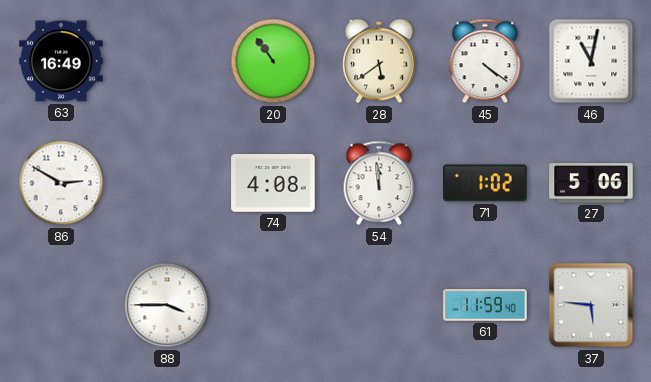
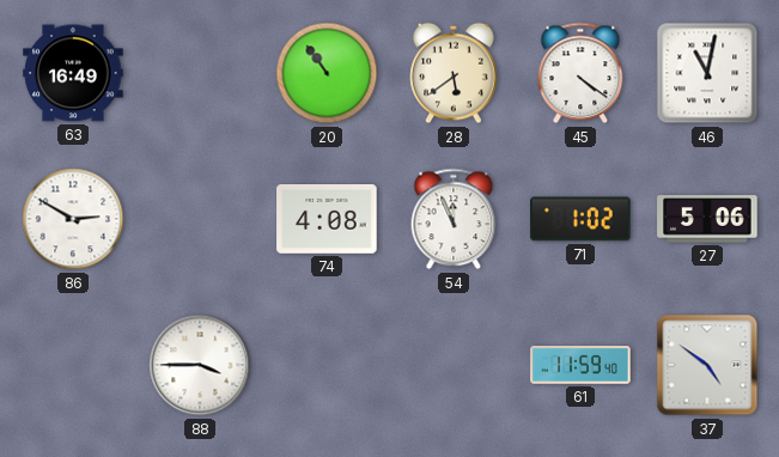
54: 11:59 -> 11:56
37: 5:46 -> 4:51
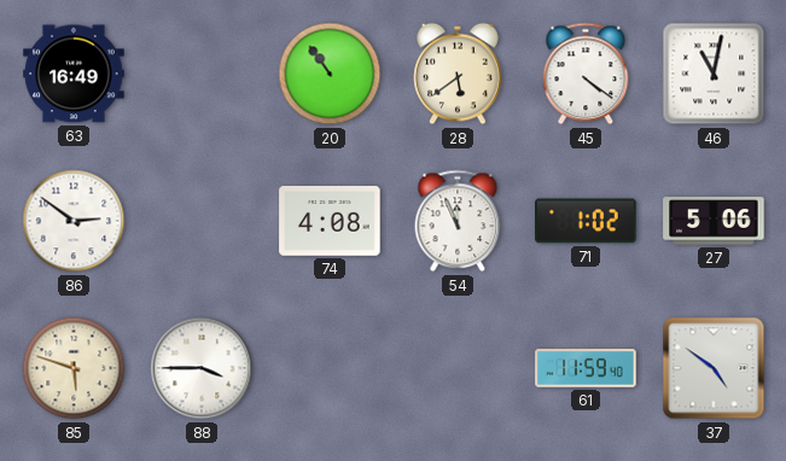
86: 2:50 -> 2:51
85: none -> 5:48
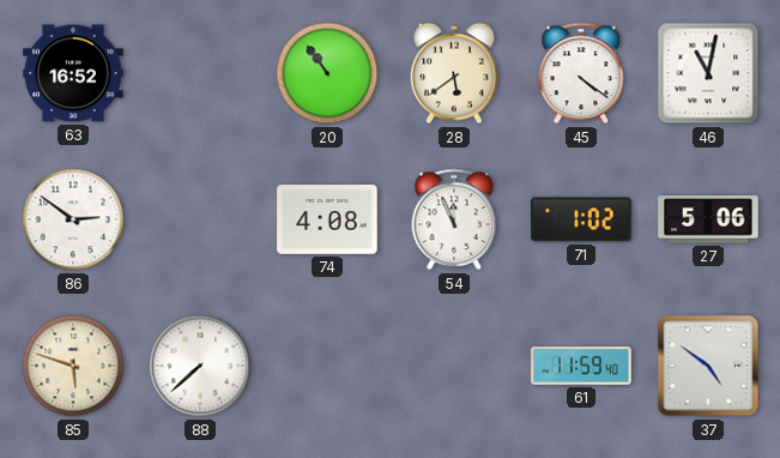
63: 16:49 -> 16:52
88: 3:45 -> 7:38
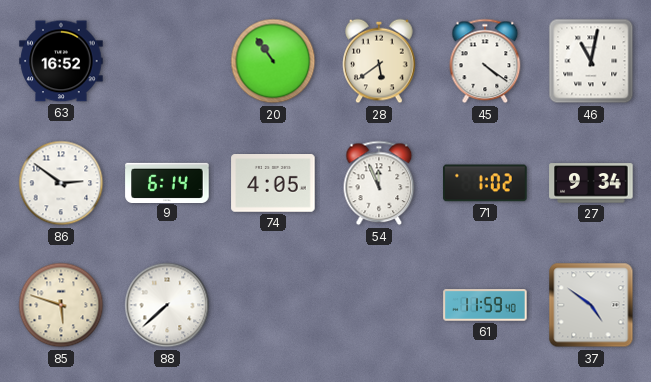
9: none -> 6:14
74: 4:08 -> 4:05
27: 5:06 -> 9:34
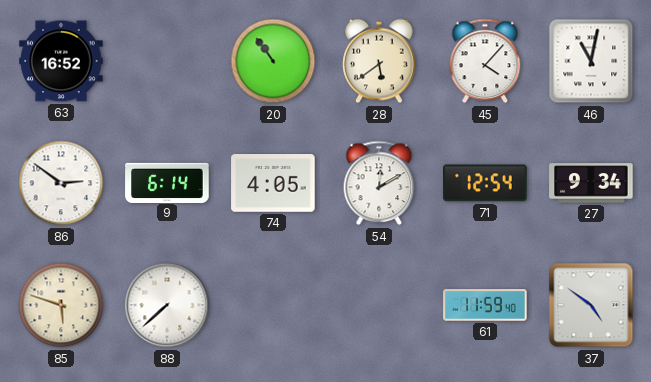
45: 4:21 -> 4:07
54: 11:56 -> 12:10
71: 1:02 -> 12:54
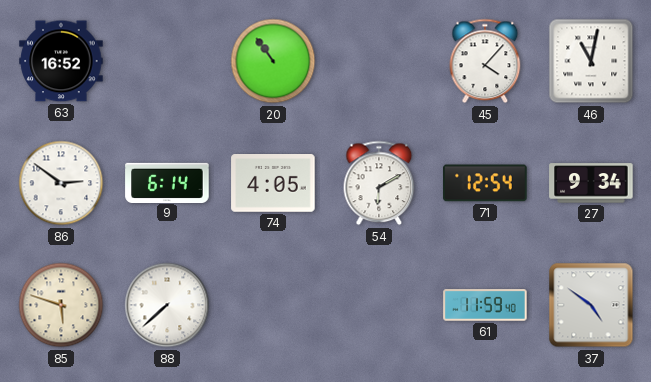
28: 5:39 -> none
54: 12:10 -> 6:10
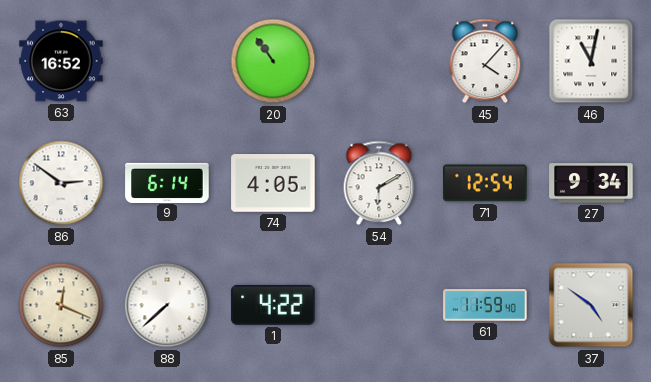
85: 5:48 -> 12:19
1: none -> 4:22
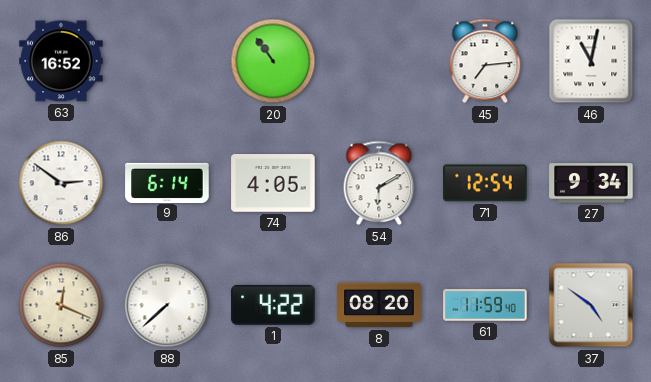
45: 4:07 -> 7:14
8: none -> 08:20
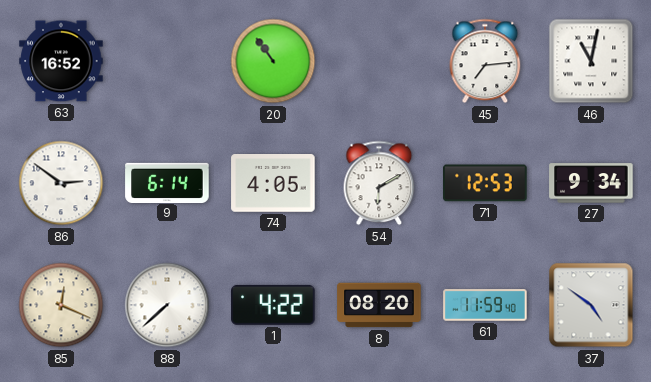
71: 12:54 -> 12:53
